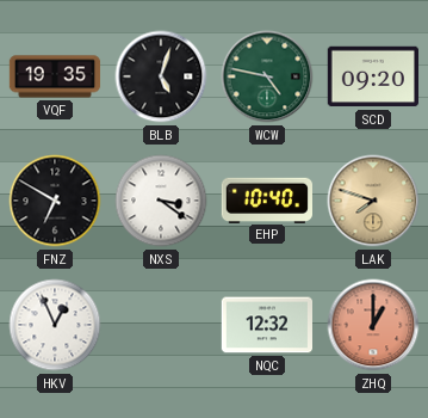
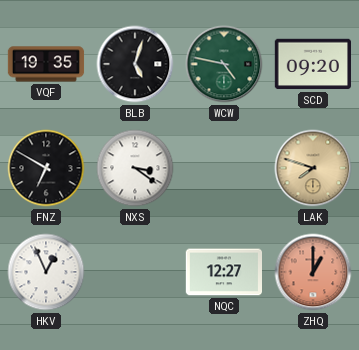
EHP: 10:40 -> none
NQC: 12:32 -> 12:27
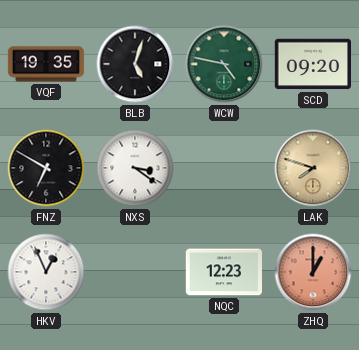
NQC: 12:27 -> 12:23
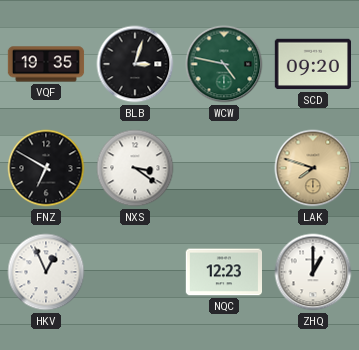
BLB: 5:03 -> 3:03
ZHQ dial: salmon -> white
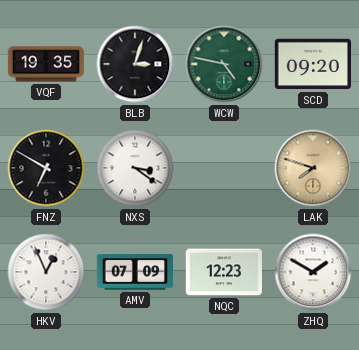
AMV: none -> 07:09
ZHQ: 1:00 -> 1:50
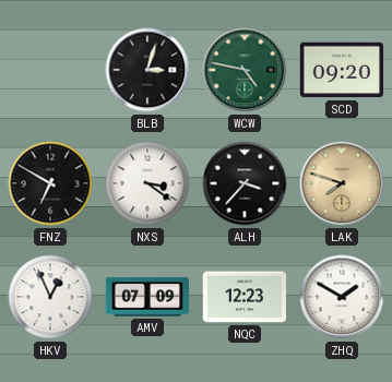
VQF: 19:35 -> none
ALH: none -> 3:37
